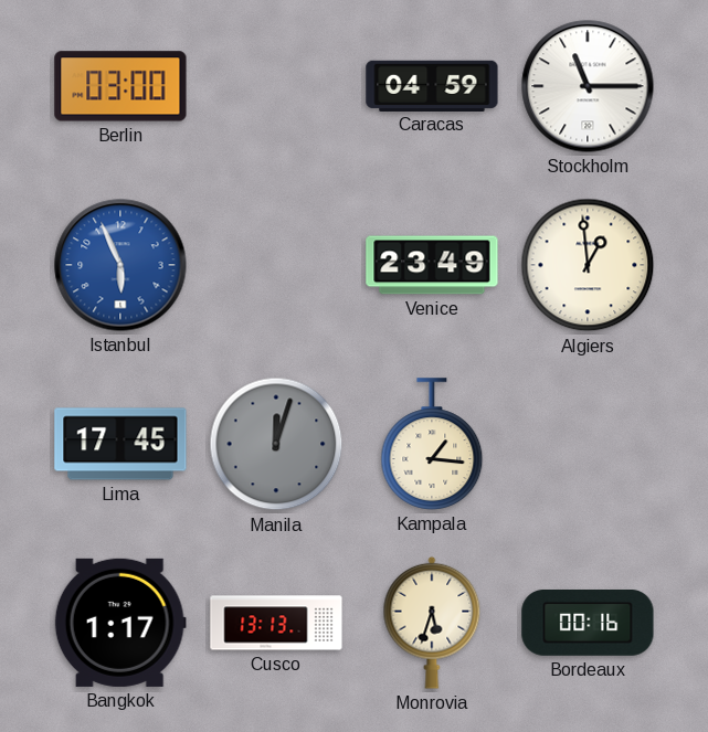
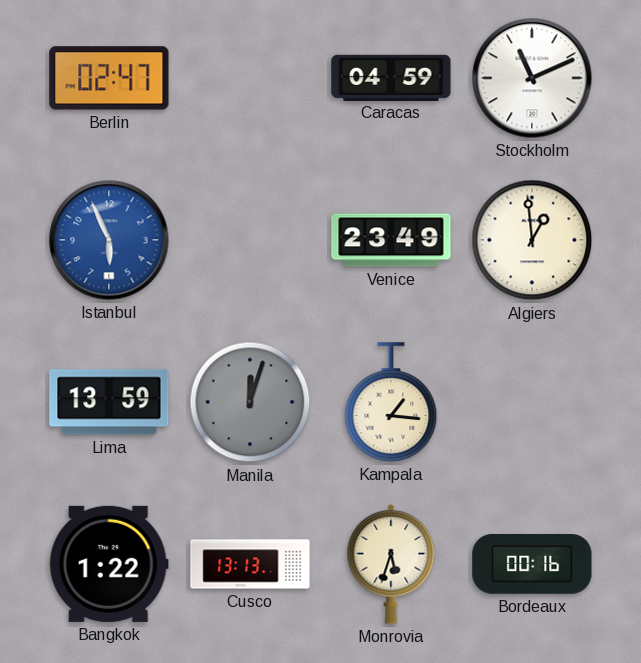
Berlin: 03:00 -> 02:47
Stockholm: 11:15 -> 11:11
Lima: 17:45 -> 13:59
Bangkok: 1:17 -> 1:22
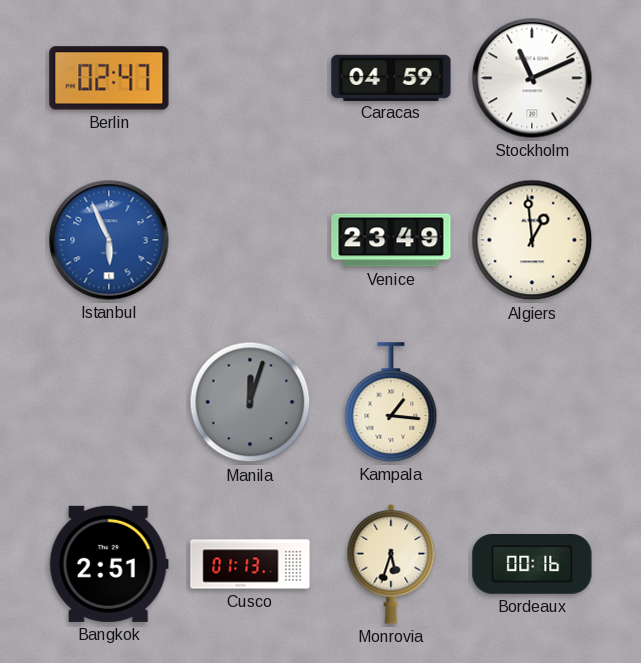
Lima: 13:59 -> none
Bangkok: 1:22 -> 2:51
Cusco: 13:13 -> 01:13
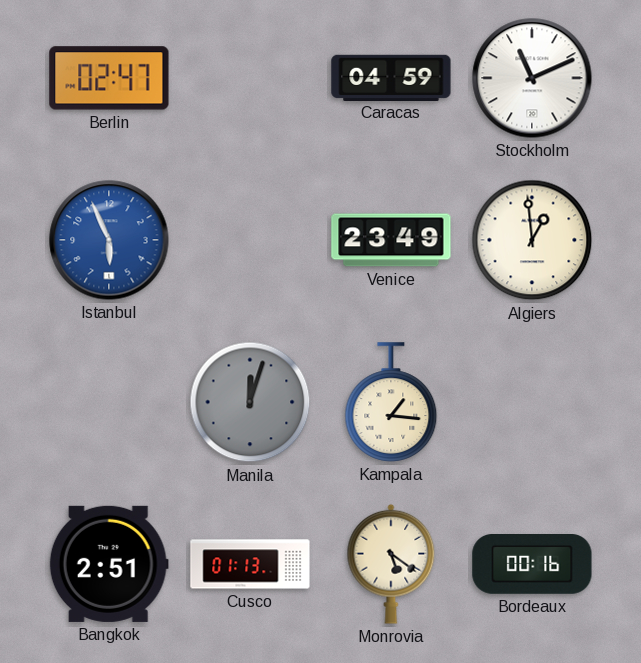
Monrovia: 5:33 -> 5:21
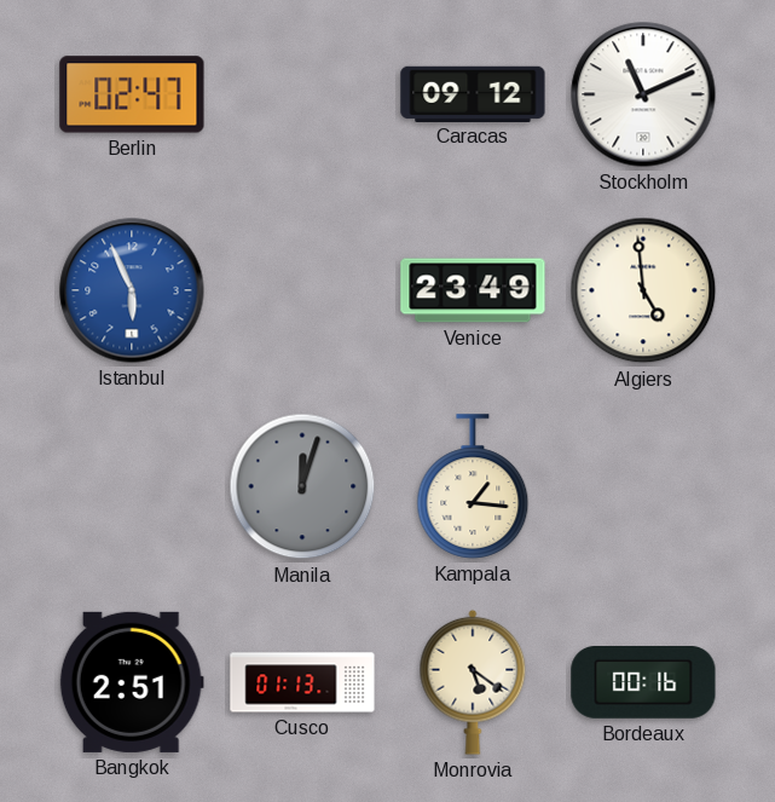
Caracas: 04:59 -> 09:12
Algiers: 12:59 -> 4:59
